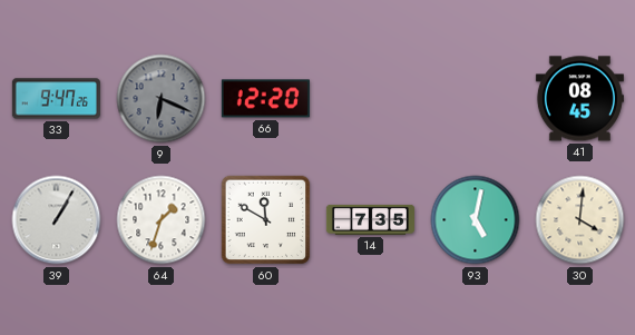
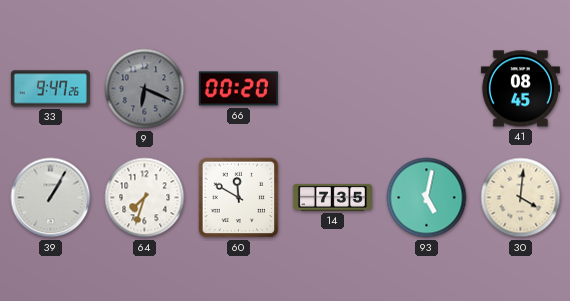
66: 12:20 -> 00:20
64: 1:33 -> 7:33
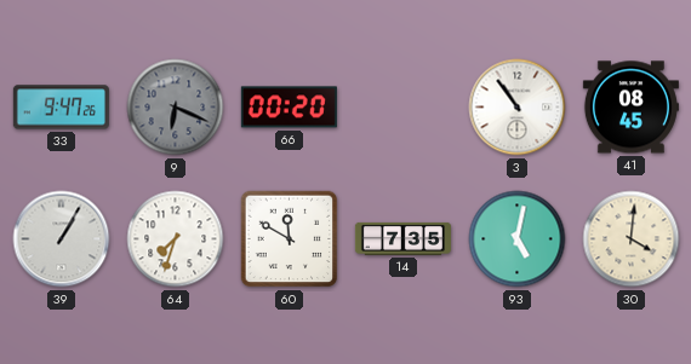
3: none -> 10:54
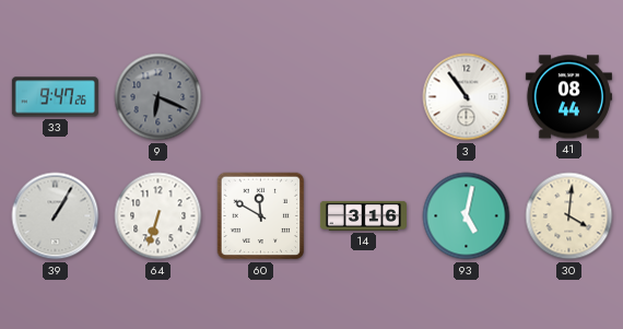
66: 00:20 -> none
41: 08:45 -> 08:44
64: 7:33 -> 6:33
14: 7:35 -> 3:16
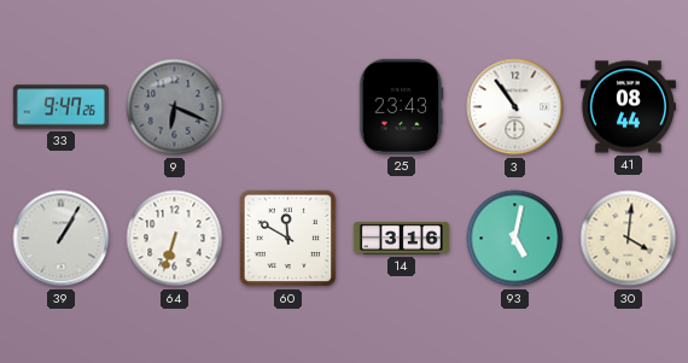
25: none -> 23:43
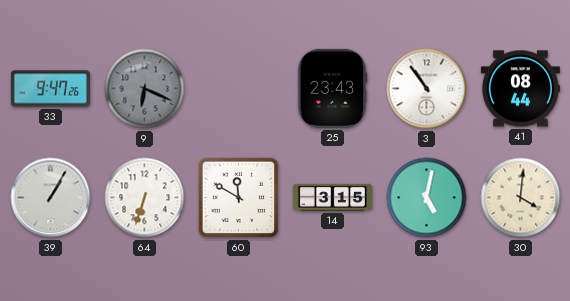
14: 3:16 -> 3:15
